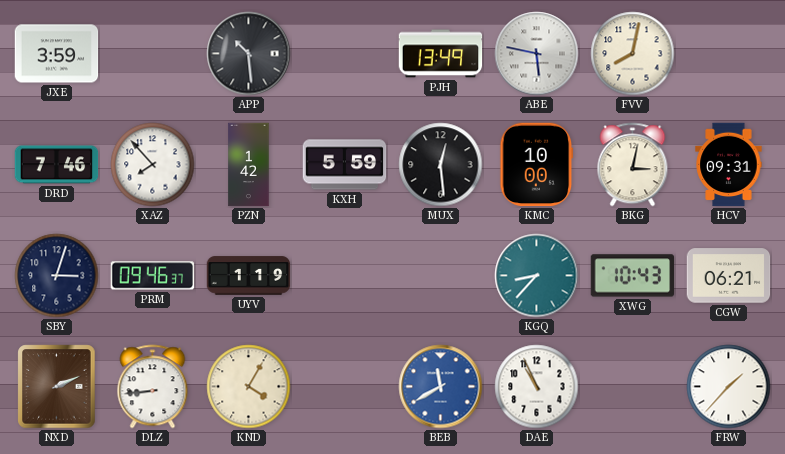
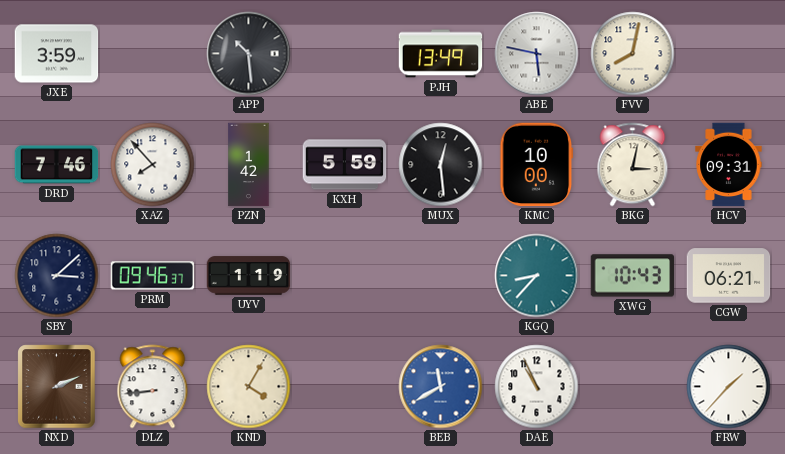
SBY: 3:03 -> 3:08
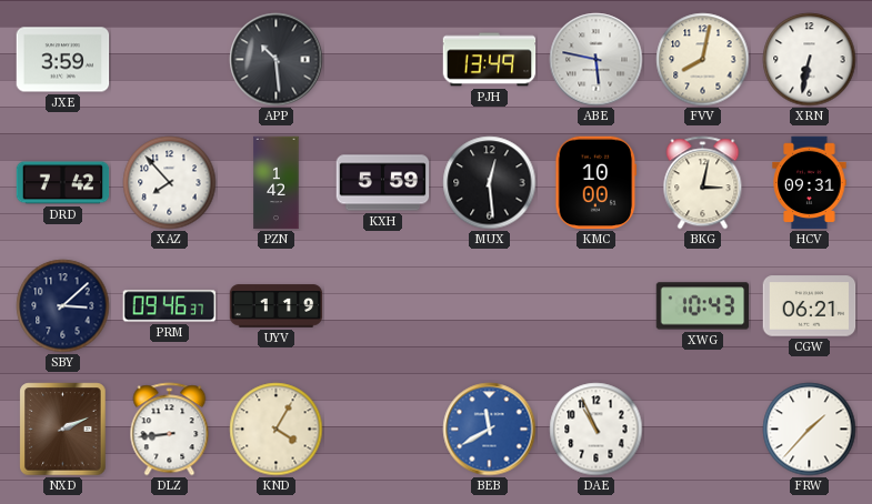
XRN: none -> 6:32
DRD: 7:46 -> 7:42
KGQ: 8:37 -> none
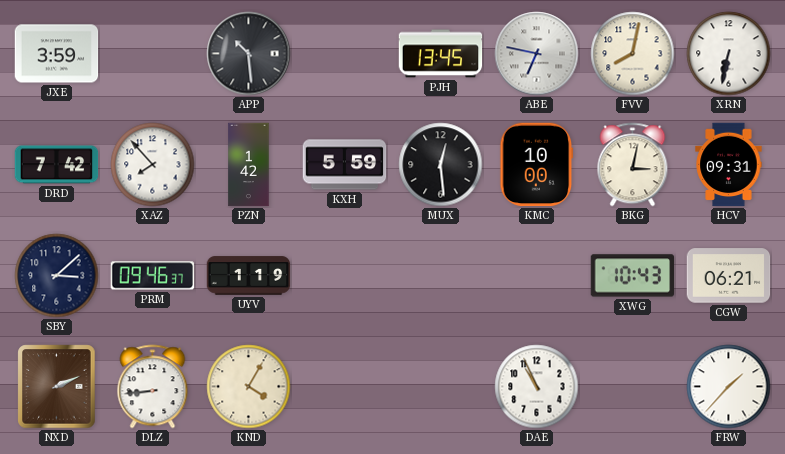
PJH: 13:49 -> 13:45
ABE: 5:47 -> 6:47
BEB: 11:40 -> none
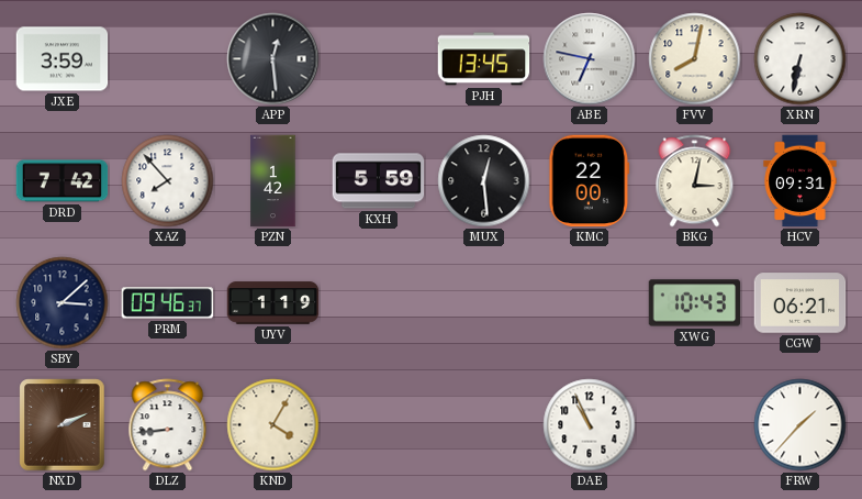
APP: 10:29 -> 12:29
KMC: 10:00 -> 22:00
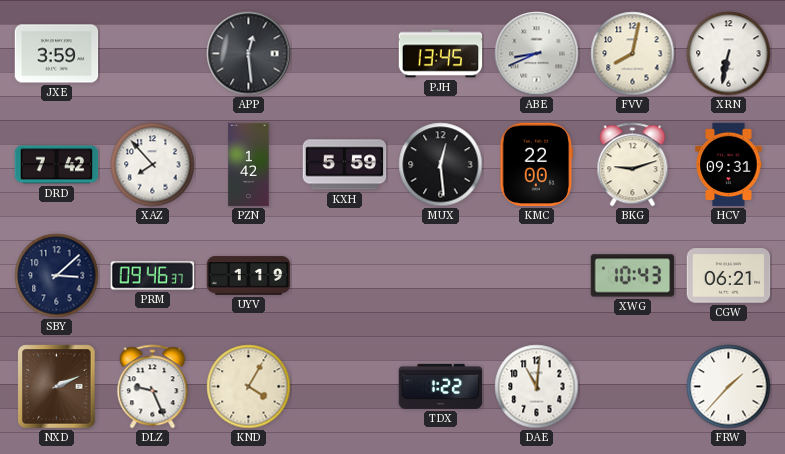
ABE: 6:47 -> 8:41
BKG: 3:02 -> 9:12
DLZ: 8:44 -> 9:26
TDX: none -> 1:22
DAE: 10:56 -> 11:01
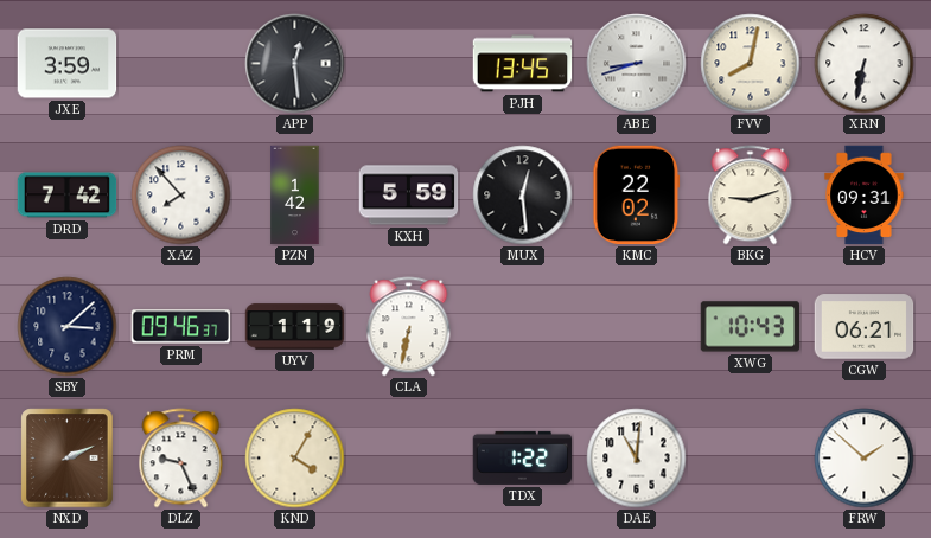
ABE: 8:41 -> 8:42
KMC: 22:00 -> 22:02
CLA: none -> 6:32
FRW: 1:37 -> 1:52
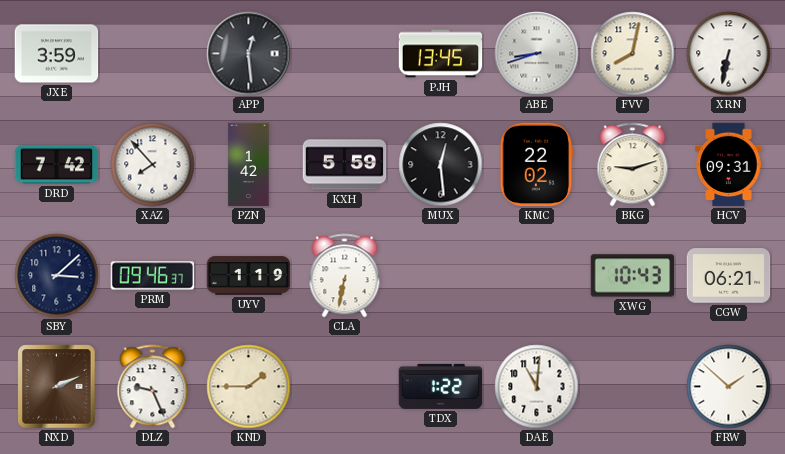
KND: 4:05 -> 1:45
